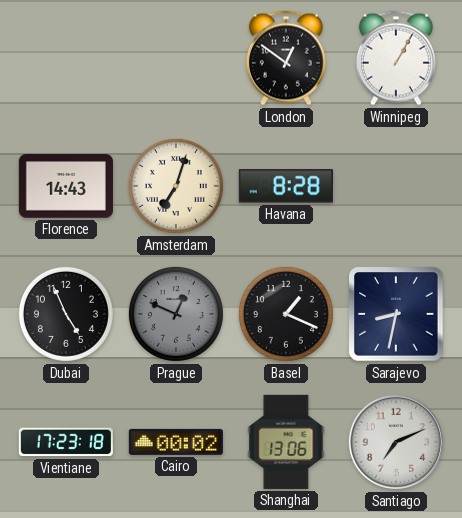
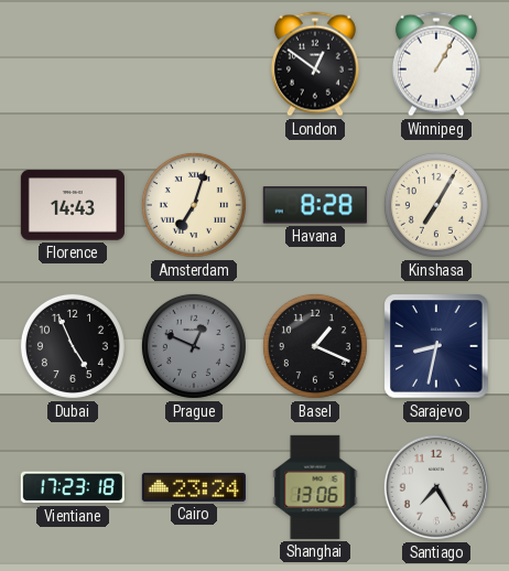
Kinshasa: none -> 7:05
Cairo: 00:02 -> 23:24
Santiago: 7:11 -> 7:25
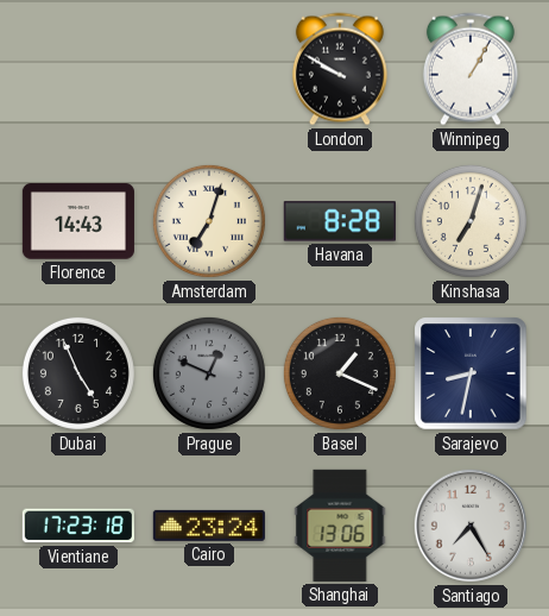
London: 12:51 -> 9:50
Kinshasa: 7:05 -> 7:03
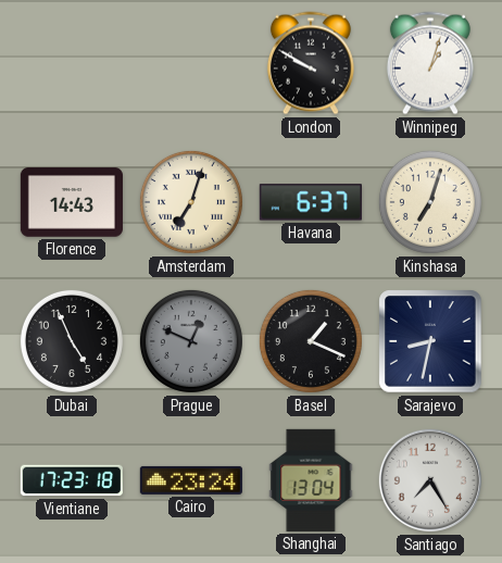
Winnipeg: 1:05 -> 1:03
Havana: 8:28 -> 6:37
Shanghai: 13:06 -> 13:04
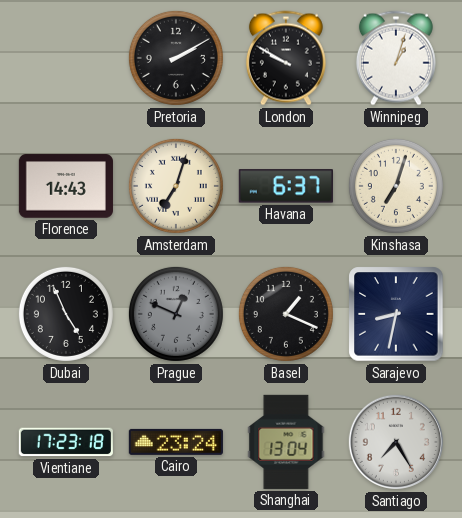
Pretoria: none -> 2:10
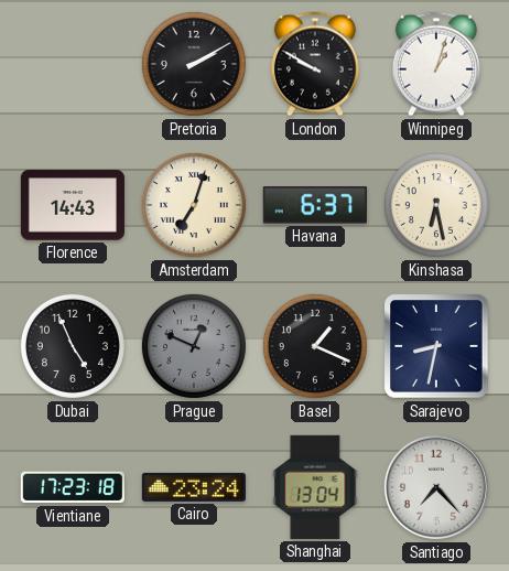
Kinshasa: 7:03 -> 6:28
Santiago: 7:25 -> 7:23
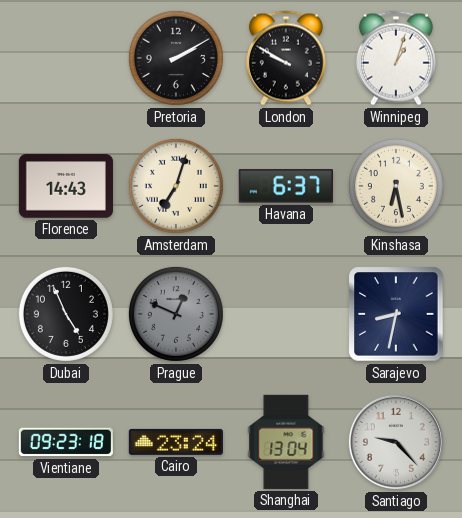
Basel: 1:19 -> none
Vientiane: 17:23 -> 09:23
Santiago: 7:23 -> 9:23
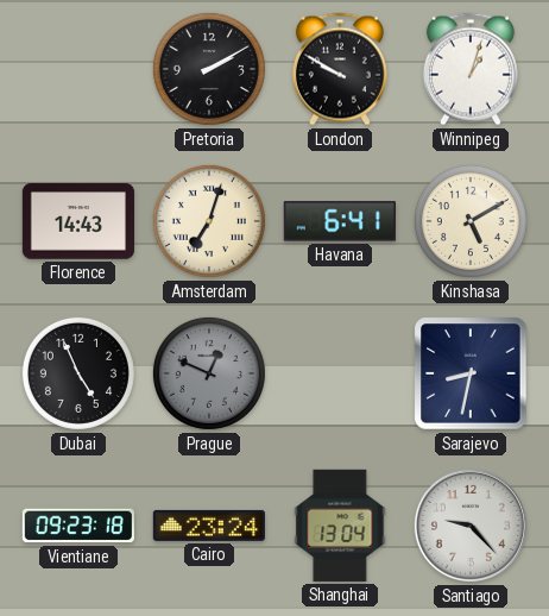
Havana: 6:37 -> 6:41
Kinshasa: 6:28 -> 5:10
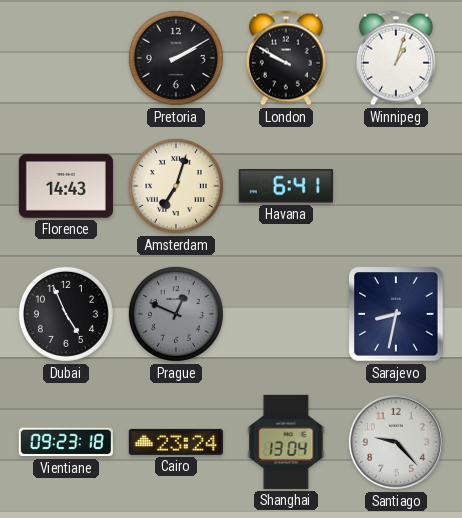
Kinshasa: 5:10 -> none
